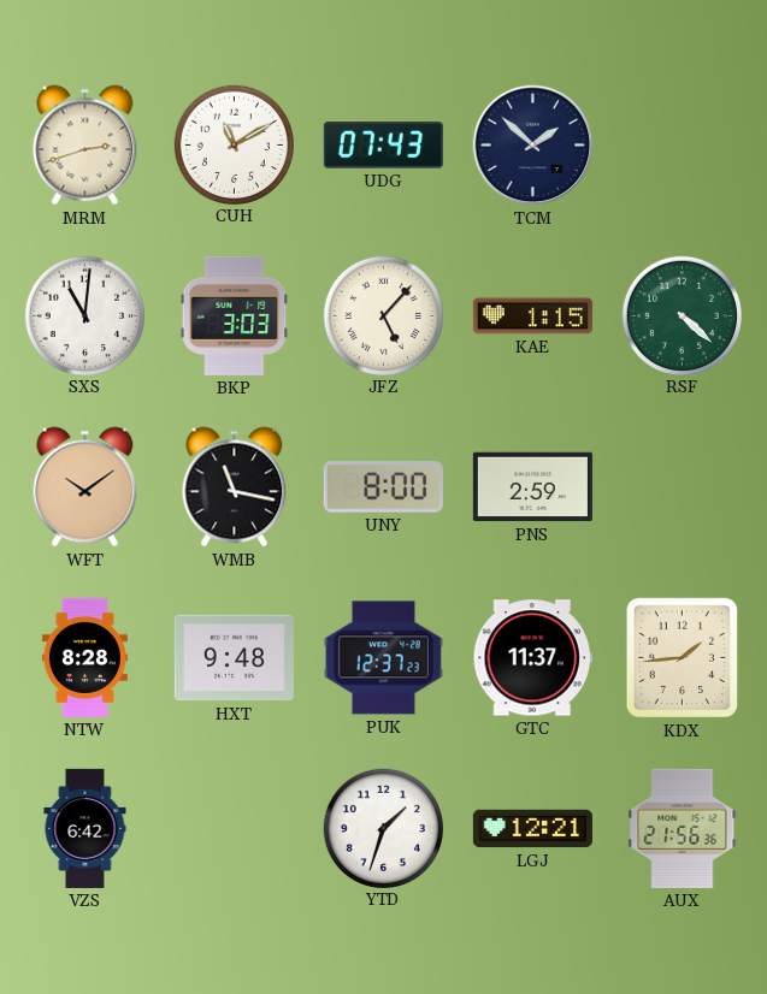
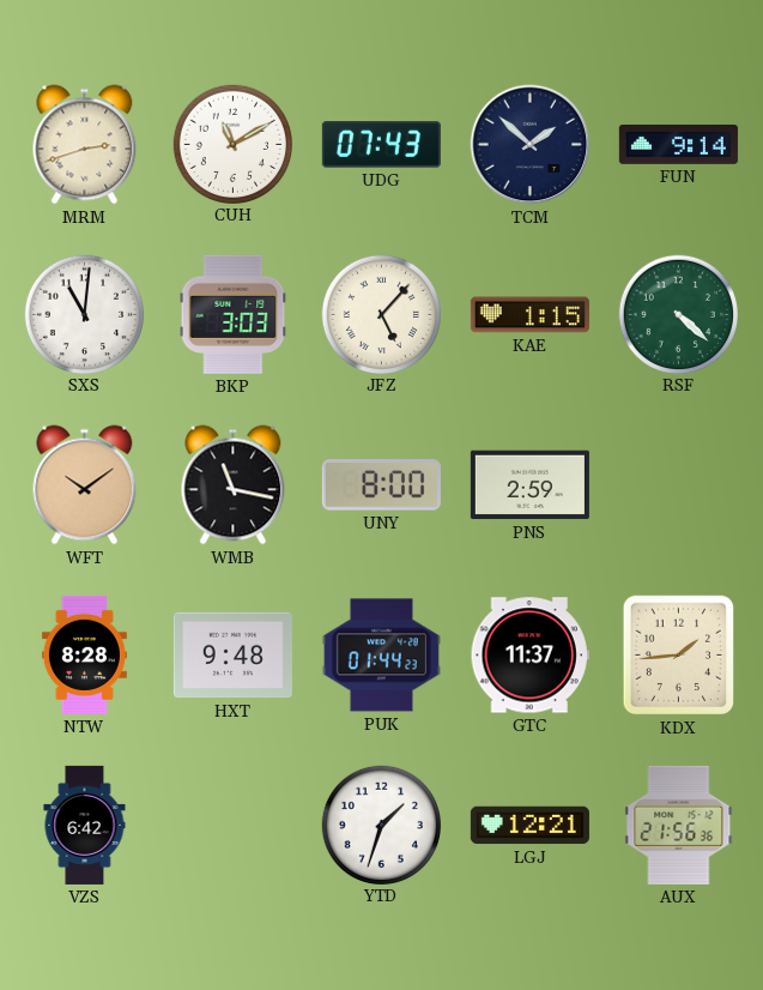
FUN: none -> 9:14
PUK: 12:37 -> 01:44
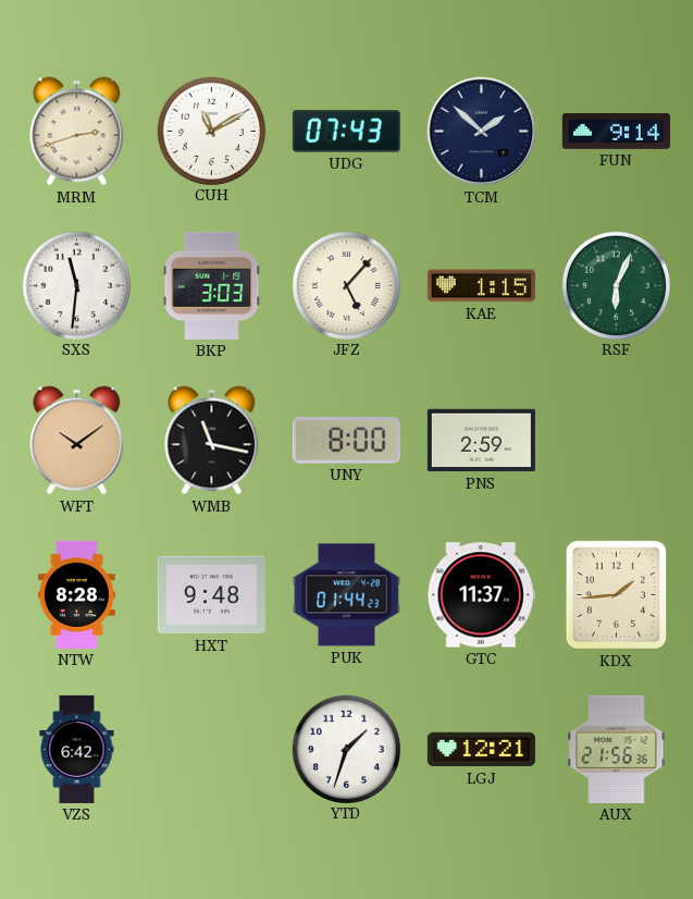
SXS: 11:01 -> 11:31
RSF: 4:22 -> 6:04
